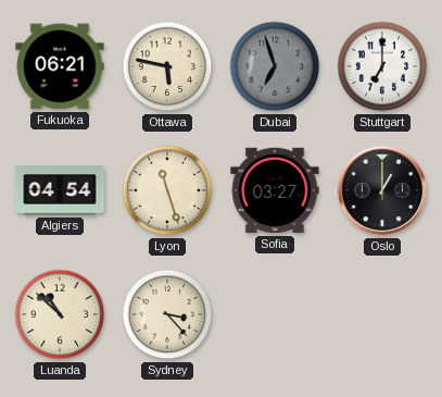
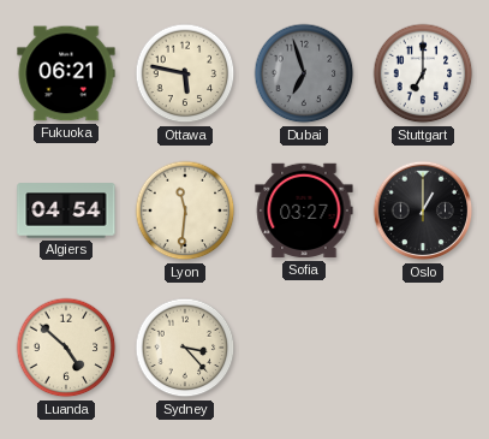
Lyon: 11:27 -> 11:31
Luanda: 10:52 -> 4:52
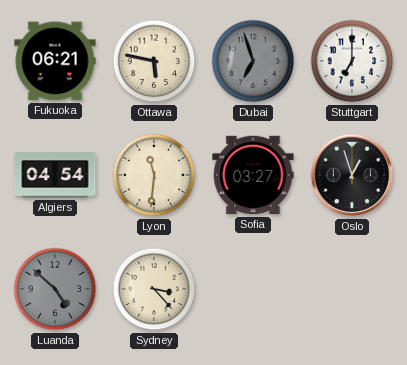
Oslo: 1:00 -> 12:57
Luanda dial: cream -> grey
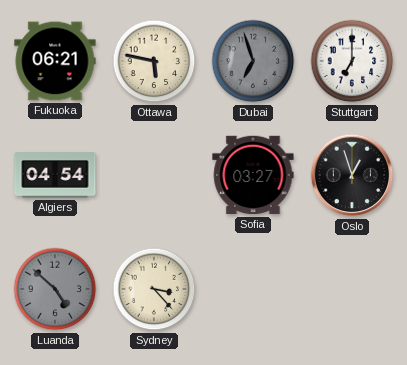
Lyon: 11:31 -> none
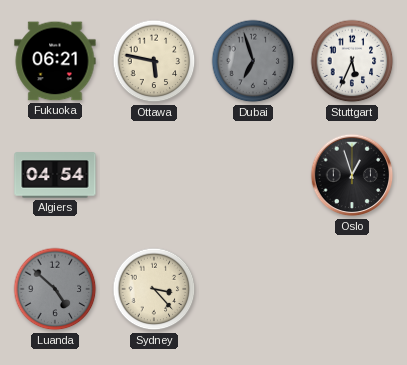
Stuttgart: 7:00 -> 5:34
Sofia: 03:27 -> none
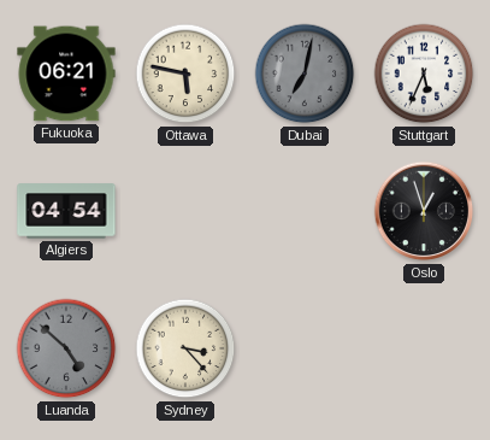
Dubai: 6:57 -> 7:02
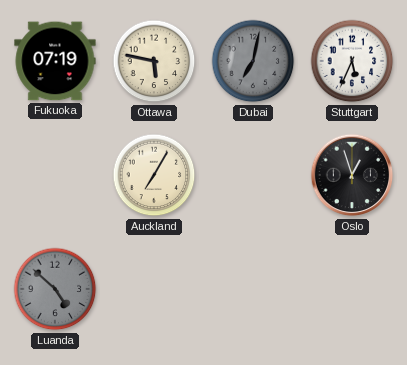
Fukuoka: 06:21 -> 07:19
Algiers: 04:54 -> none
Auckland: none -> 7:05
Sydney: 3:23 -> none
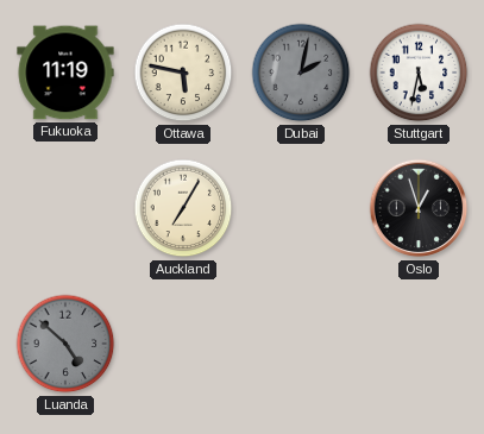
Fukuoka: 07:19 -> 11:19
Dubai: 7:02 -> 2:02
Stuttgart: 5:34 -> 5:32
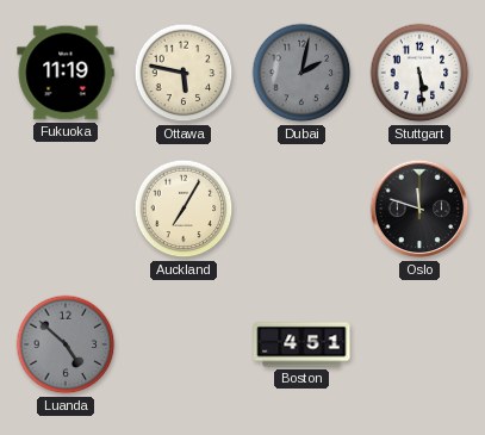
Stuttgart: 5:32 -> 5:29
Oslo: 12:57 -> 11:48
Boston: none -> 4:51
